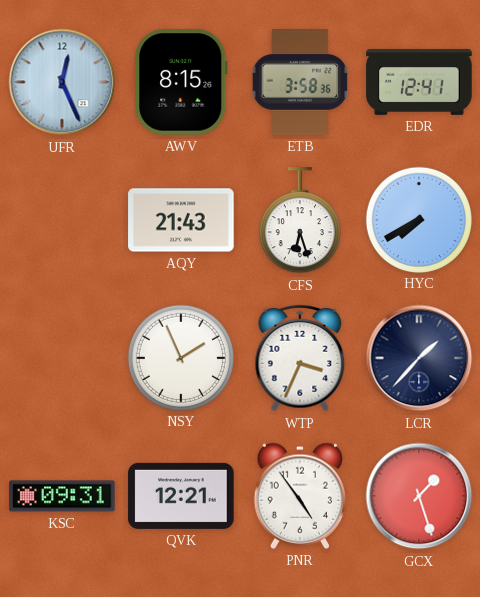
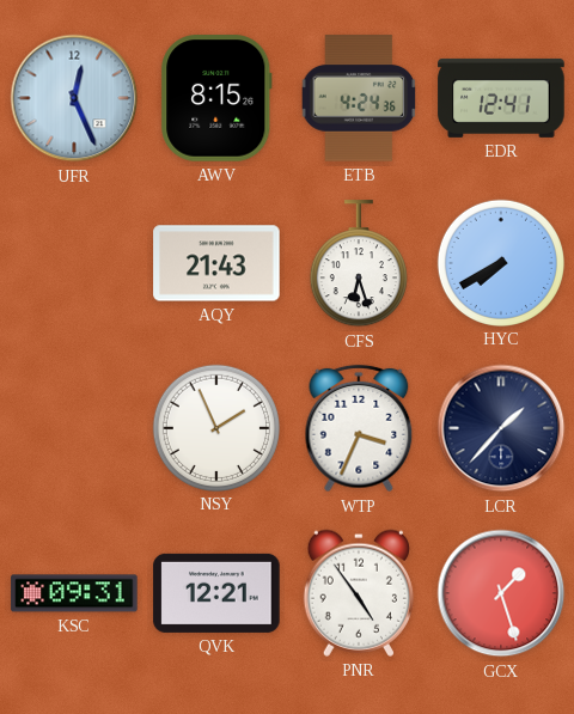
ETB: 3:58 -> 4:24
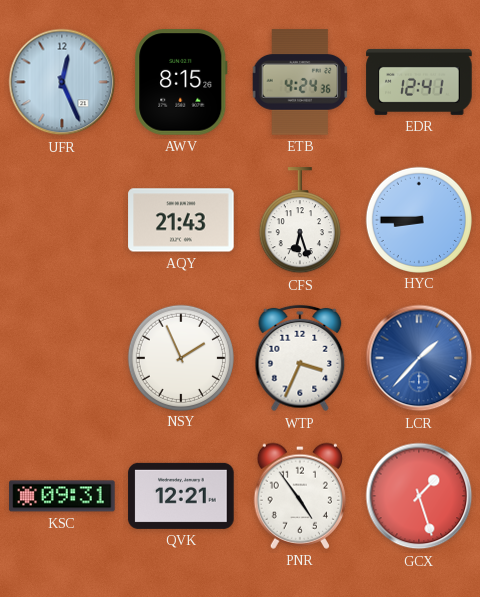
HYC: 7:40 -> 8:45
LCR dial: navy -> blue
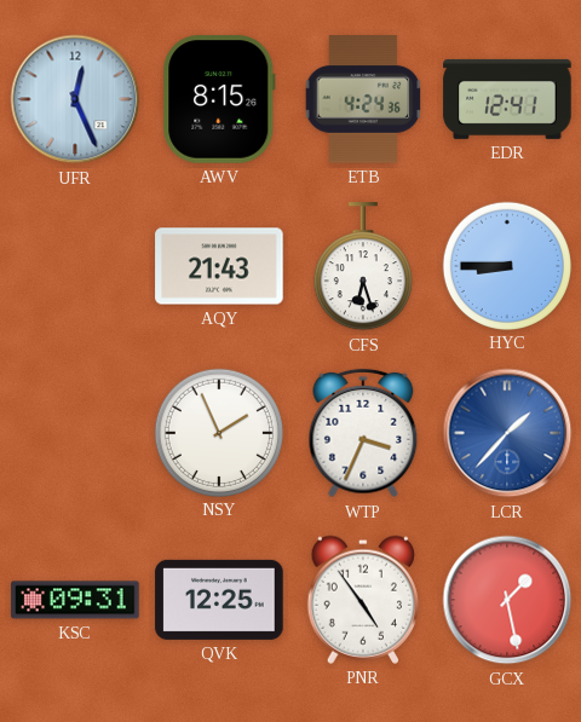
QVK: 12:21 -> 12:25
GCX: 1:27 -> 1:28
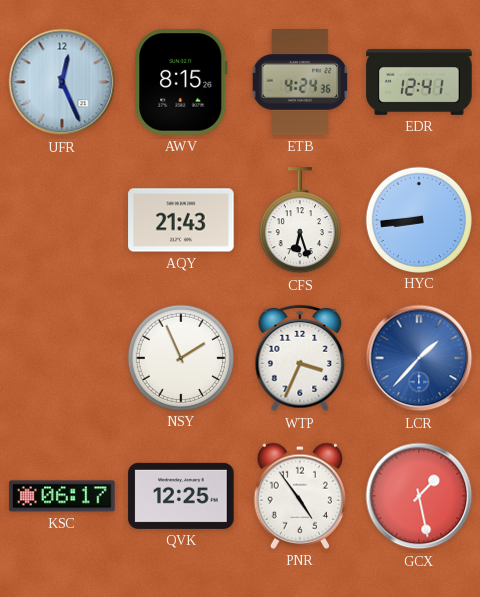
HYC: 8:45 -> 8:44
KSC: 09:31 -> 06:17
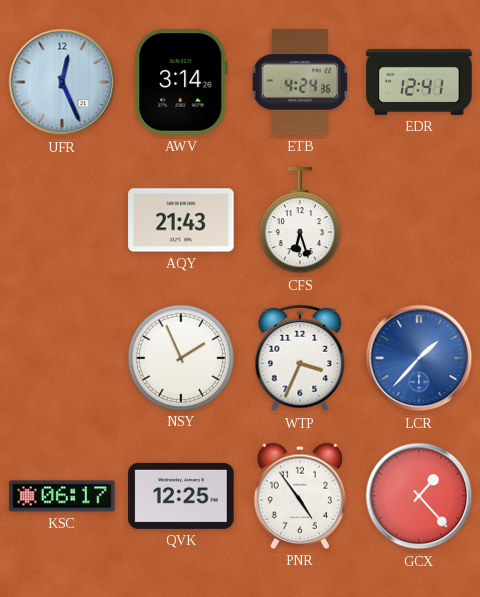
AWV: 8:15 -> 3:14
HYC: 8:44 -> none
GCX: 1:28 -> 1:23
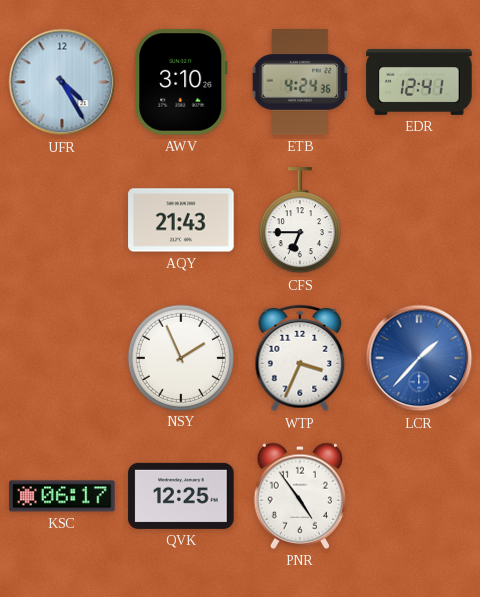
UFR: 12:26 -> 4:25
AWV: 3:14 -> 3:10
CFS: 6:27 -> 6:45
GCX: 1:23 -> none
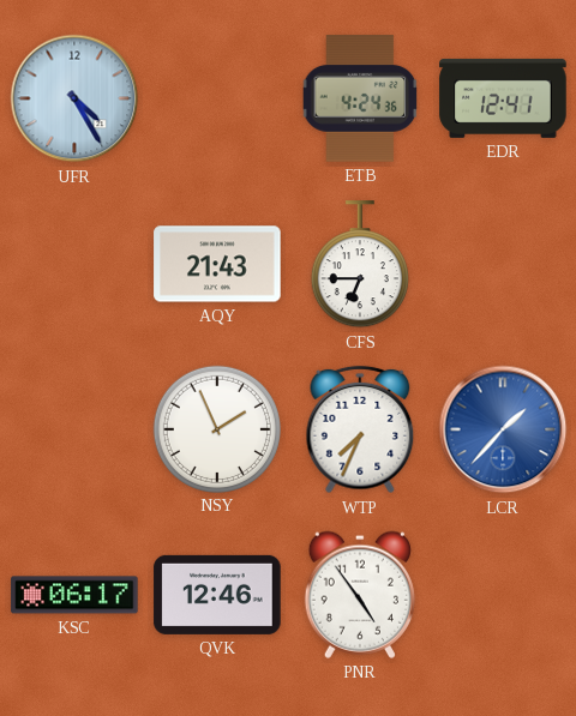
AWV: 3:10 -> none
WTP: 3:34 -> 7:34
QVK: 12:25 -> 12:46
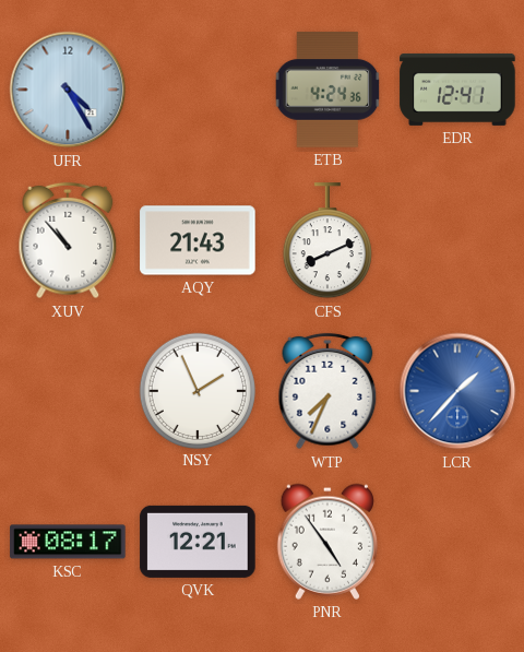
XUV: none -> 10:53
CFS: 6:45 -> 8:11
KSC: 06:17 -> 08:17
QVK: 12:46 -> 12:21
